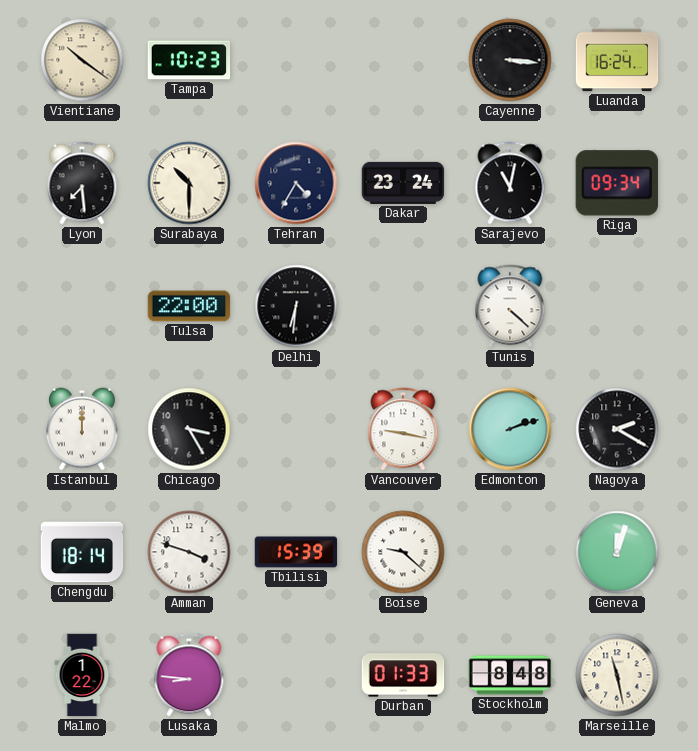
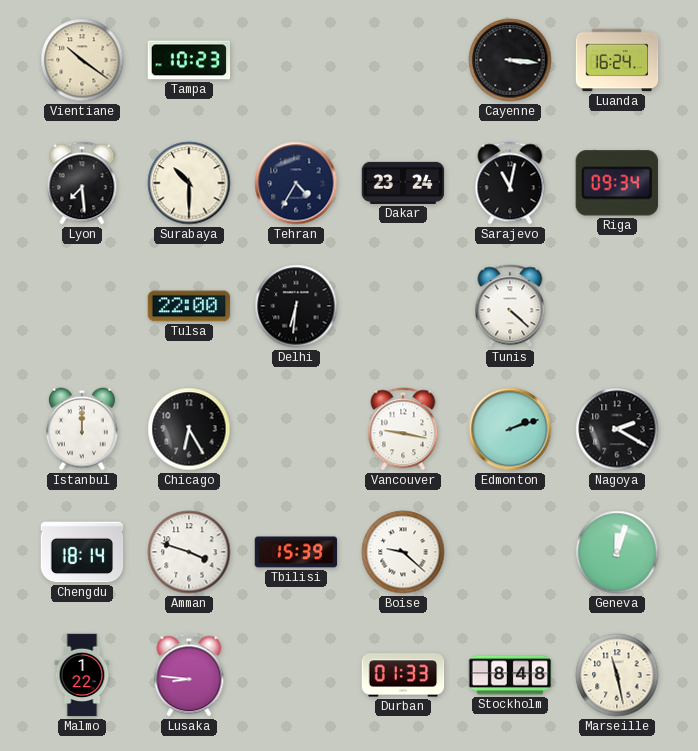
Chicago: 3:25 -> 6:25
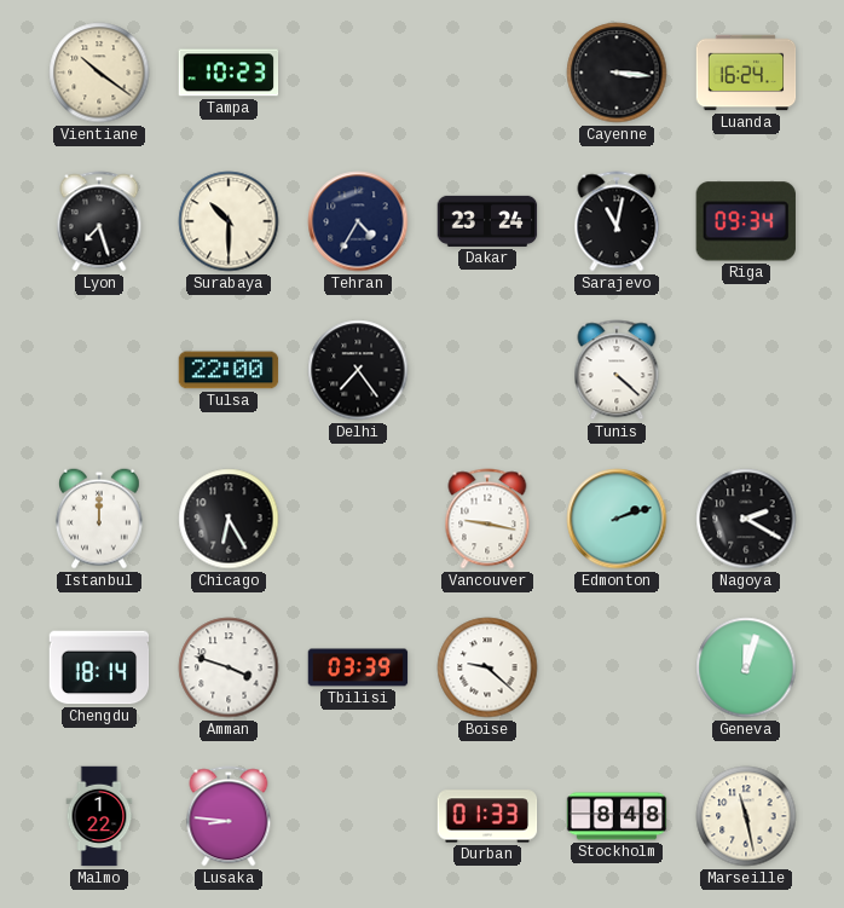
Lyon: 7:29 -> 7:27
Delhi: 6:31 -> 7:24
Tbilisi: 15:39 -> 03:39
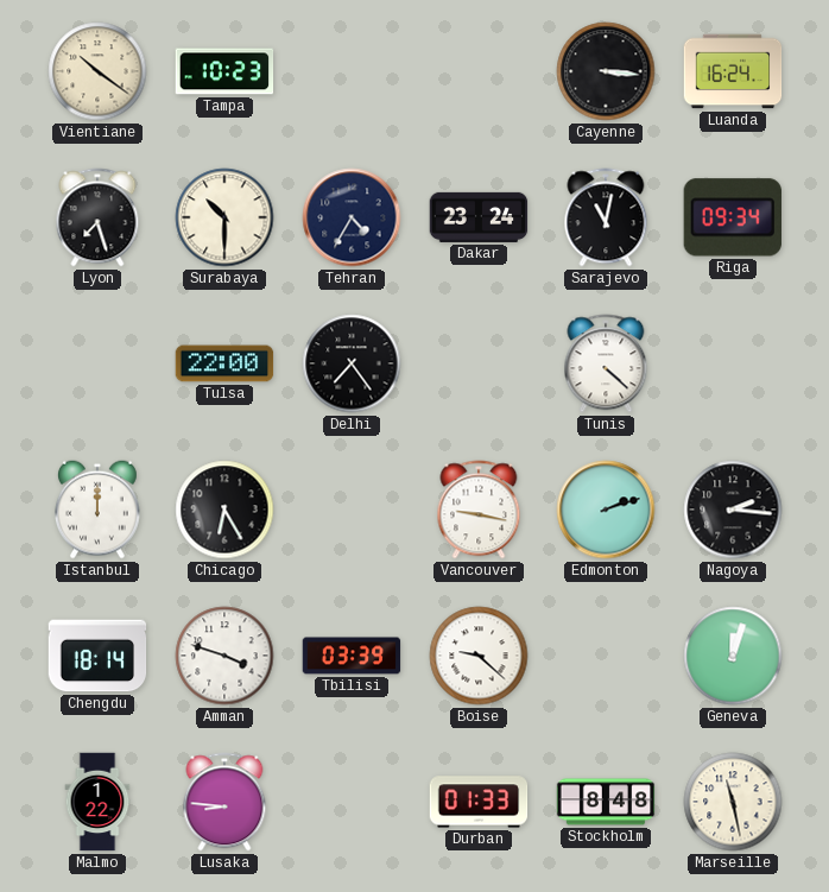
Nagoya: 2:20 -> 2:16
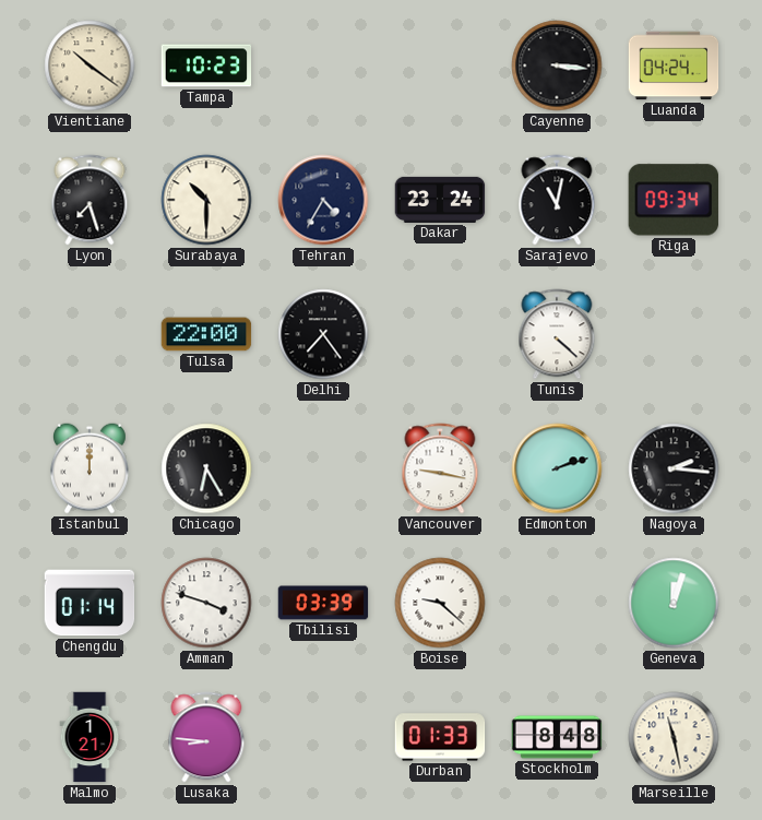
Luanda: 16:24 -> 04:24
Chengdu: 18:14 -> 01:14
Malmo: 1:22 -> 1:21
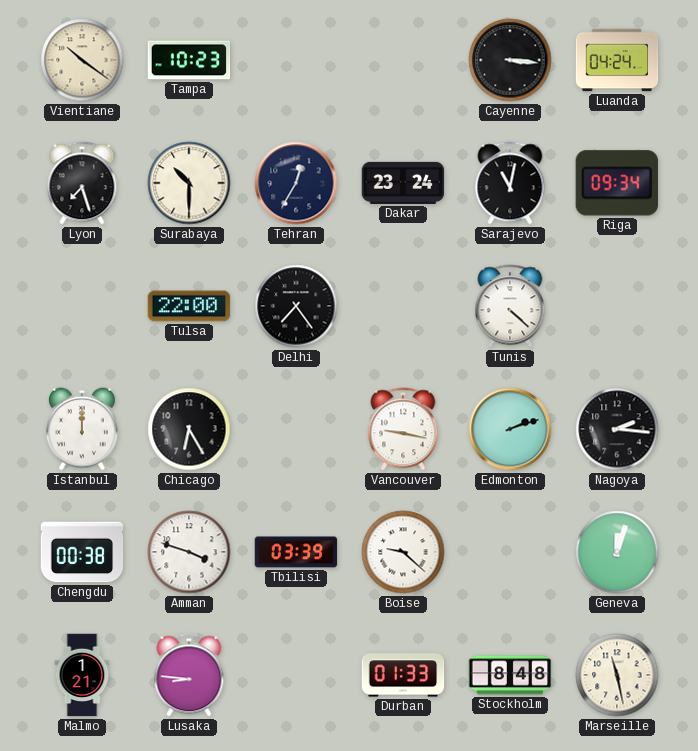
Tehran: 4:35 -> 12:35
Chengdu: 01:14 -> 00:38
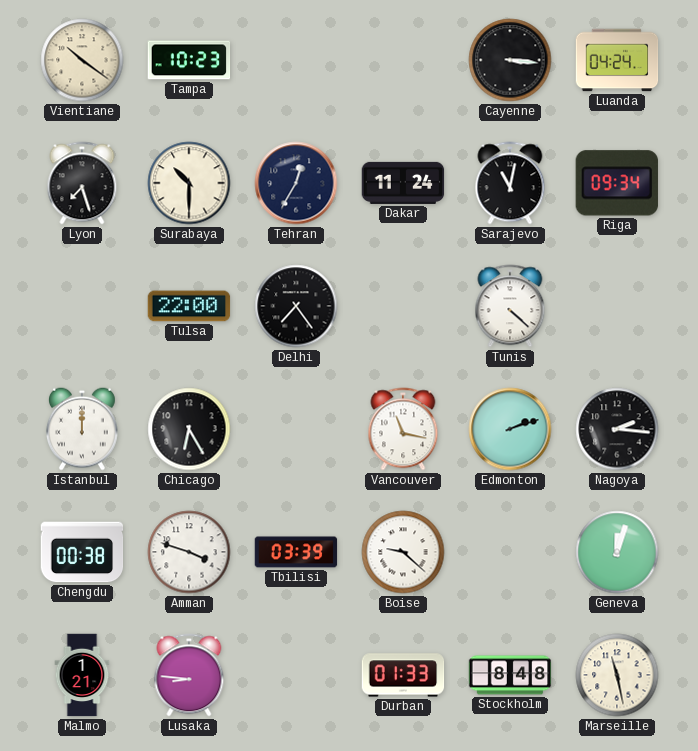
Dakar: 23:24 -> 11:24
Vancouver: 9:17 -> 11:17
